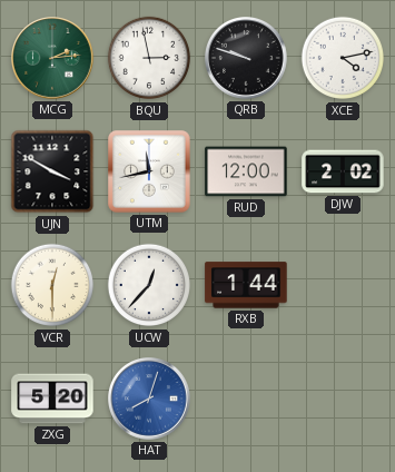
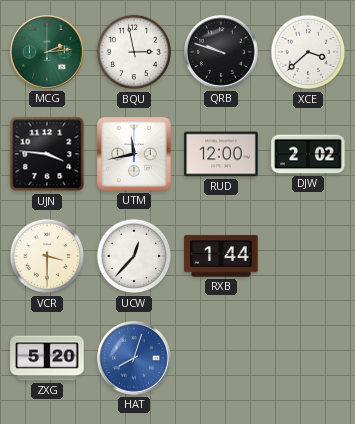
XCE: 4:13 -> 3:38
UJN: 3:50 -> 3:46
VCR: 12:30 -> 3:30
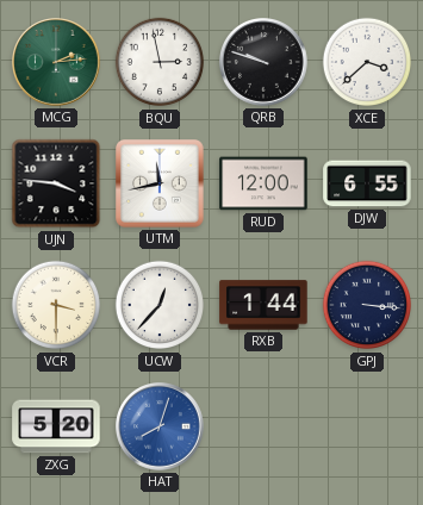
DJW: 2:02 -> 6:55
GPJ: none -> 3:16
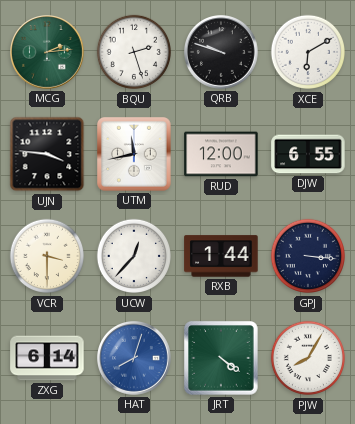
BQU: 2:58 -> 2:27
XCE: 3:38 -> 6:10
ZXG: 5:20 -> 6:14
JRT: none -> 4:21
PJW: none -> 8:05
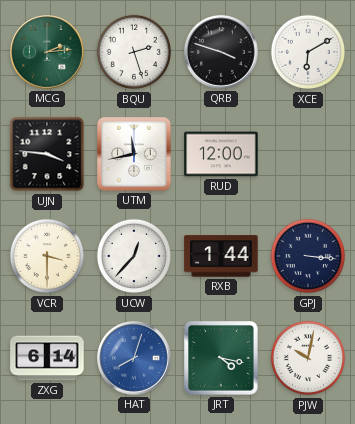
QRB: 9:48 -> 3:48
DJW: 6:55 -> none
JRT: 4:21 -> 4:17
PJW: 8:05 -> 10:02
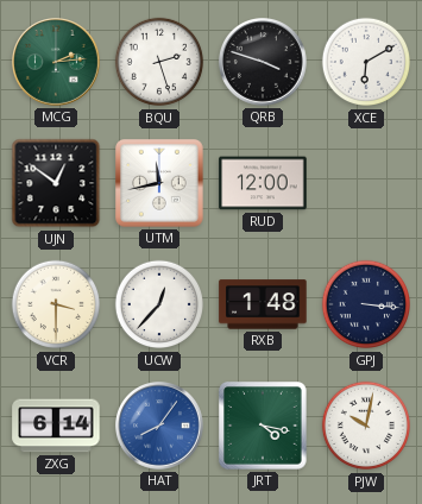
UJN: 3:46 -> 12:51
RXB: 1:44 -> 1:48
HAT: 8:03 -> 8:06
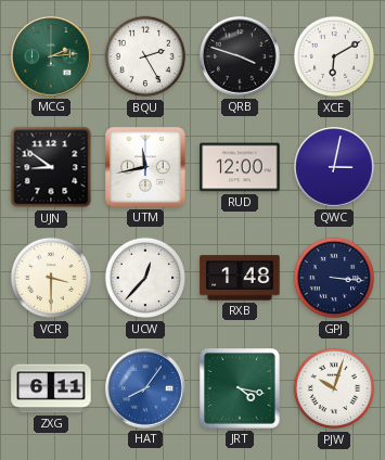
BQU: 2:27 -> 2:25
UJN: 12:51 -> 8:51
QWC: none -> 3:02
ZXG: 6:14 -> 6:11
PJW: 10:02 -> 10:03
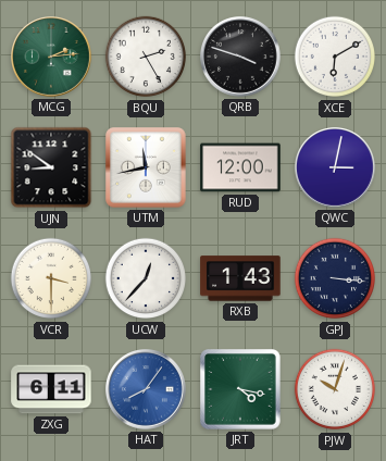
RXB: 1:48 -> 1:43
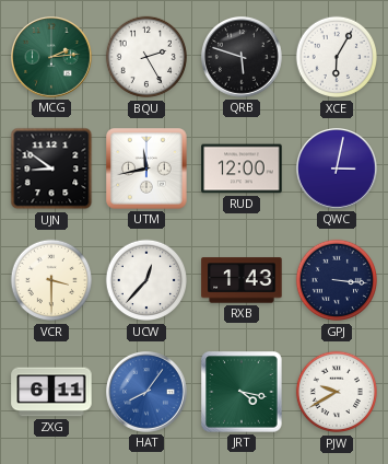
QRB: 3:48 -> 5:48
XCE: 6:10 -> 6:05
PJW: 10:03 -> 9:40
